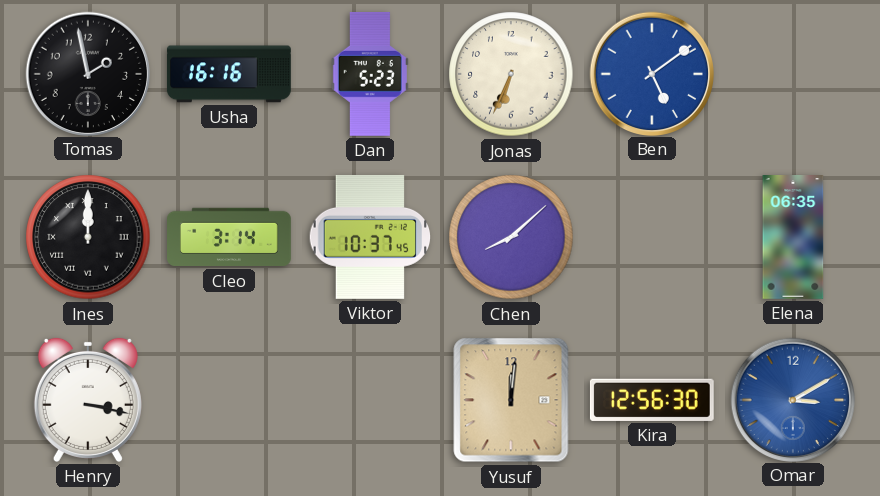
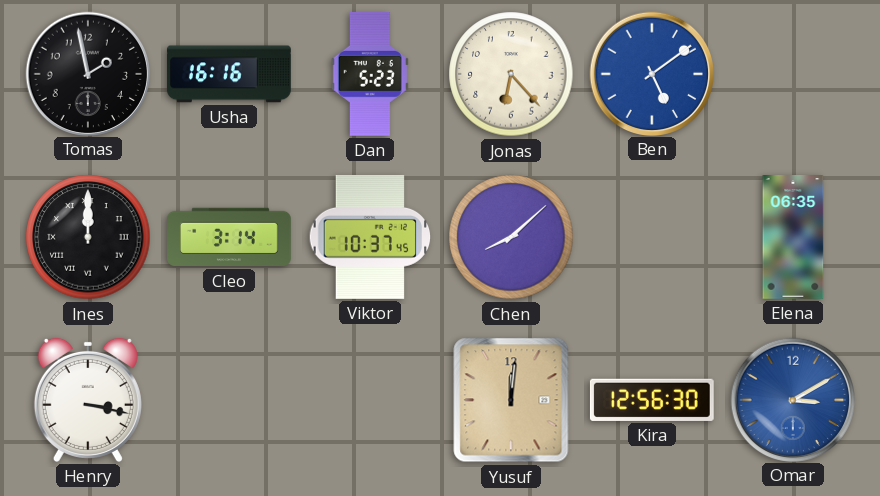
Jonas: 6:34 -> 6:23
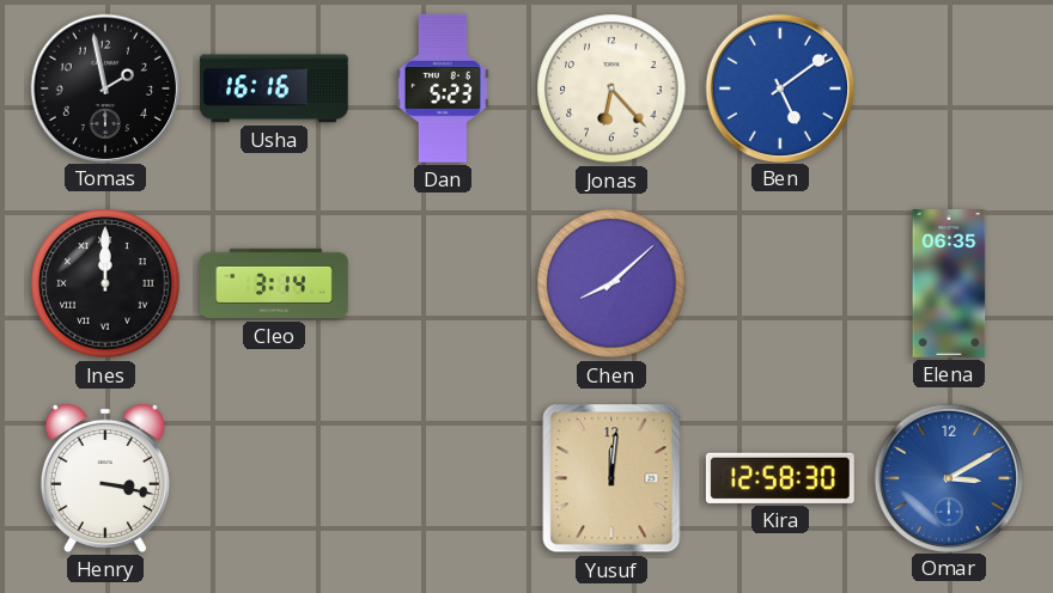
Viktor: 10:37 -> none
Kira: 12:56 -> 12:58
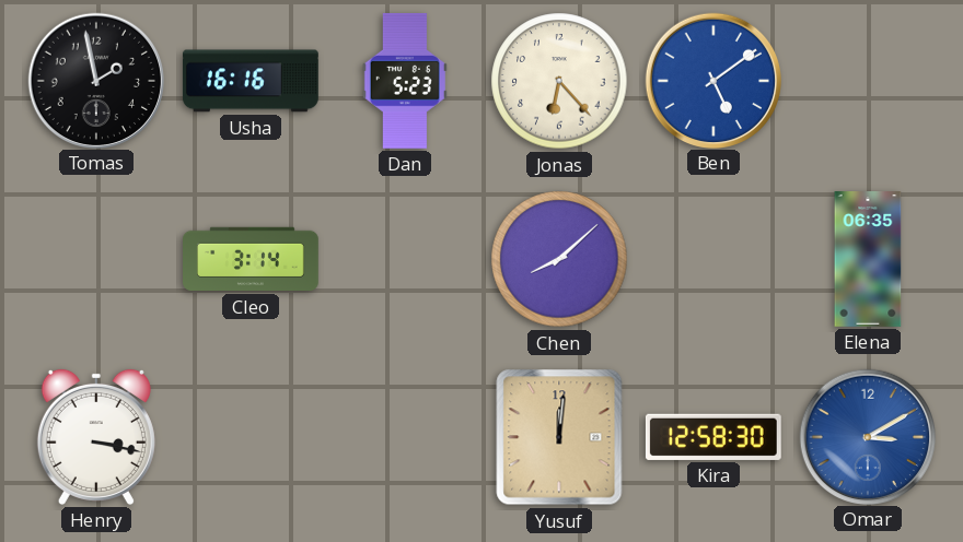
Ines: 12:00 -> none
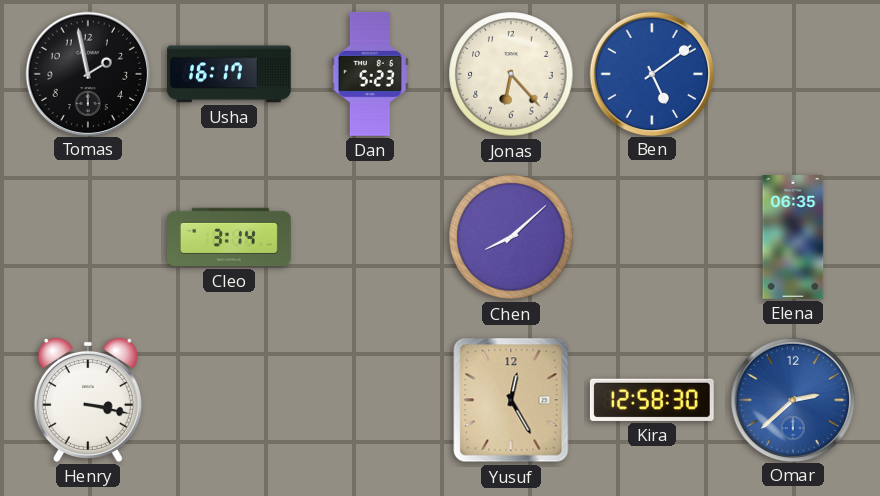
Usha: 16:16 -> 16:17
Yusuf: 12:01 -> 12:25
Omar: 3:10 -> 2:38
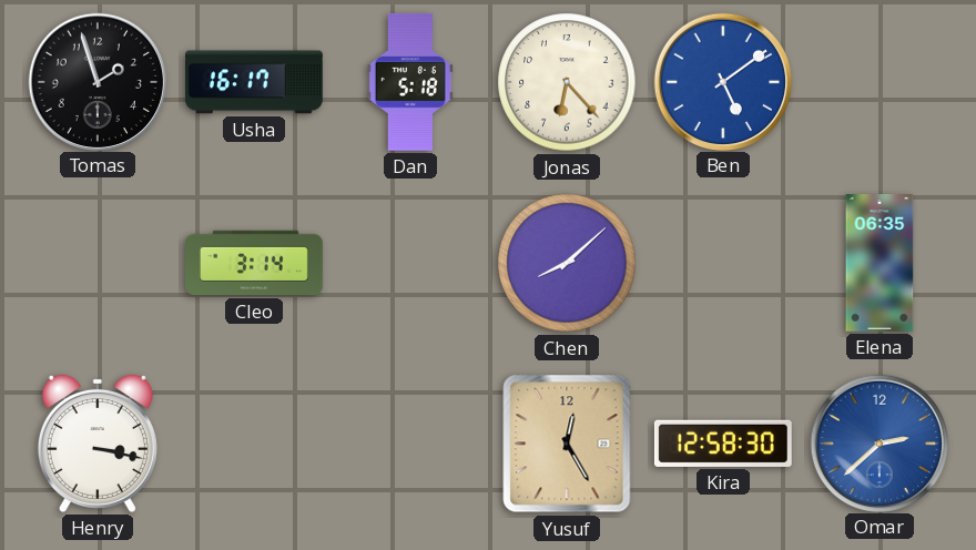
Tomas: 1:58 -> 1:57
Dan: 5:23 -> 5:18
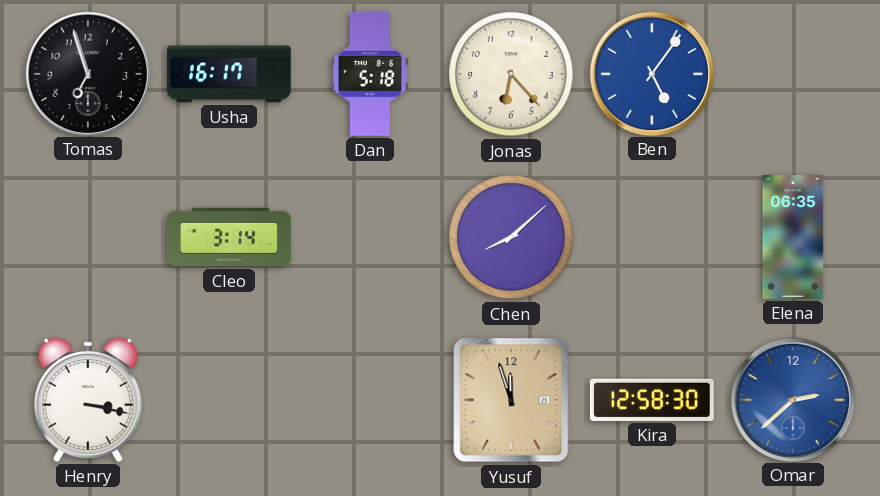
Tomas: 1:57 -> 6:57
Ben: 5:09 -> 5:06
Yusuf: 12:25 -> 11:57
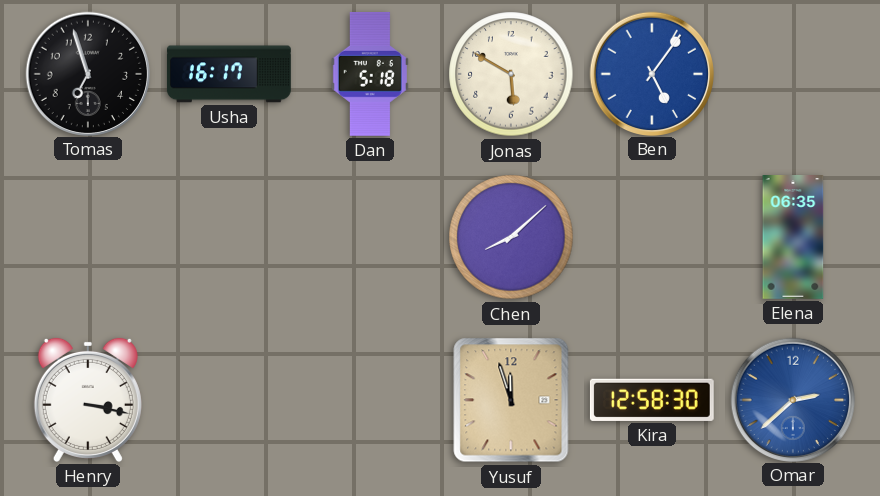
Jonas: 6:23 -> 5:50
Cleo: 3:14 -> none
